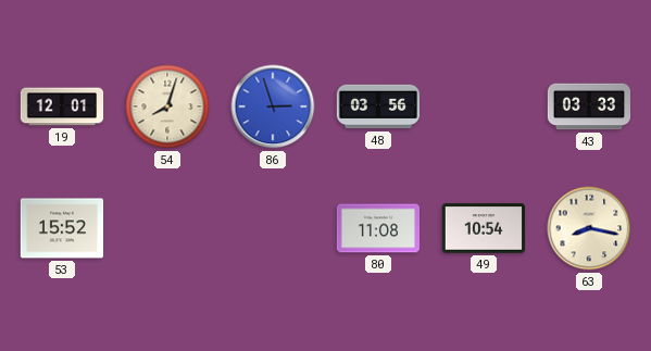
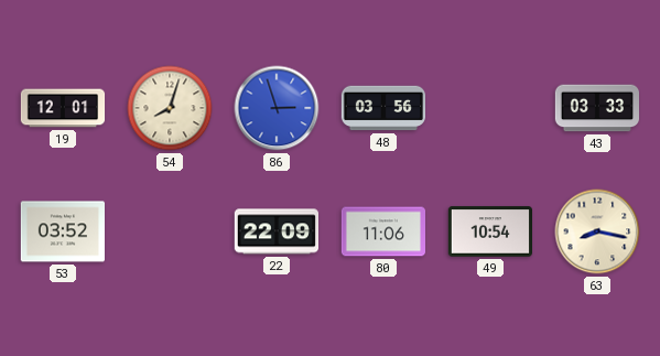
53: 15:52 -> 03:52
22: none -> 22:09
80: 11:08 -> 11:06
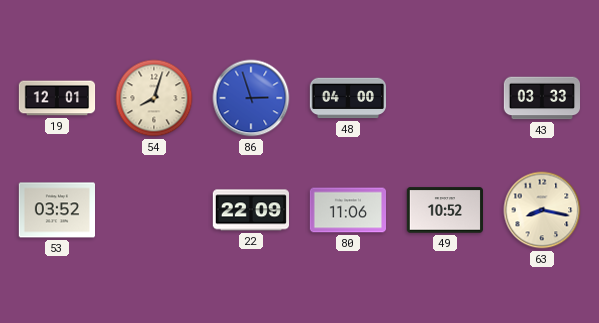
48: 03:56 -> 04:00
49: 10:54 -> 10:52
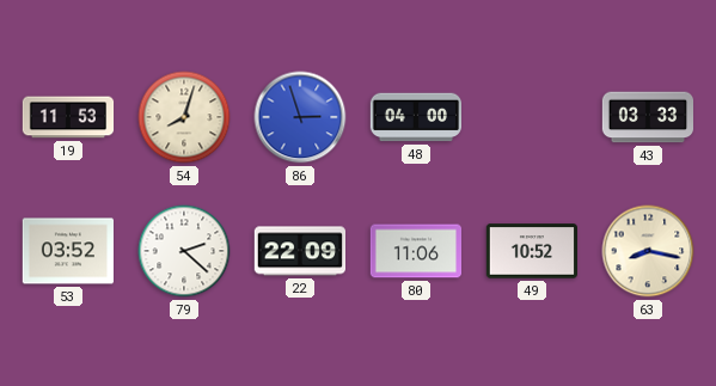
19: 12:01 -> 11:53
79: none -> 2:22
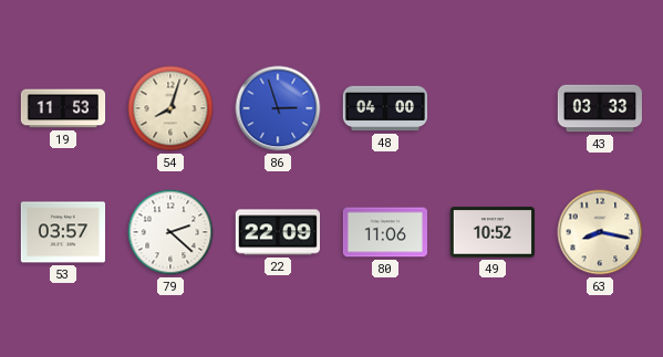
53: 03:52 -> 03:57
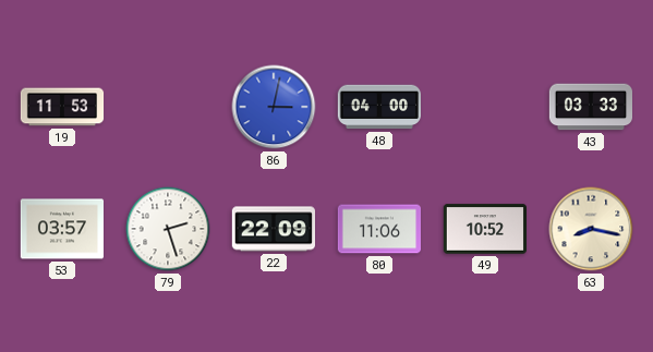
54: 8:03 -> none
86: 2:57 -> 3:02
79: 2:22 -> 2:27
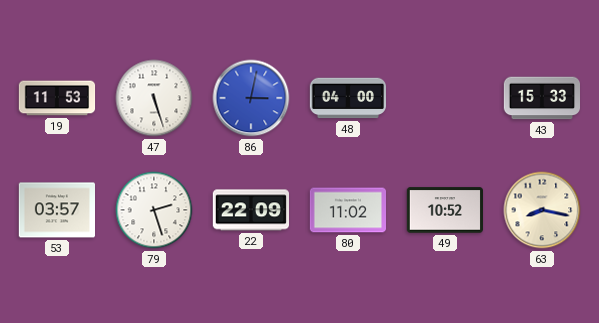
47: none -> 5:27
43: 03:33 -> 15:33
80: 11:06 -> 11:02
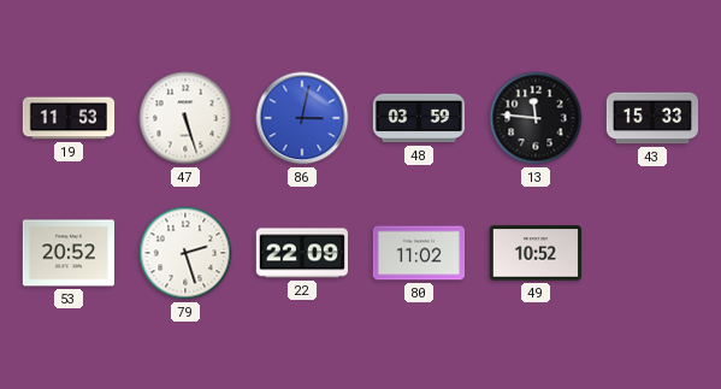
48: 04:00 -> 03:59
13: none -> 11:46
53: 03:57 -> 20:52
63: 8:17 -> none
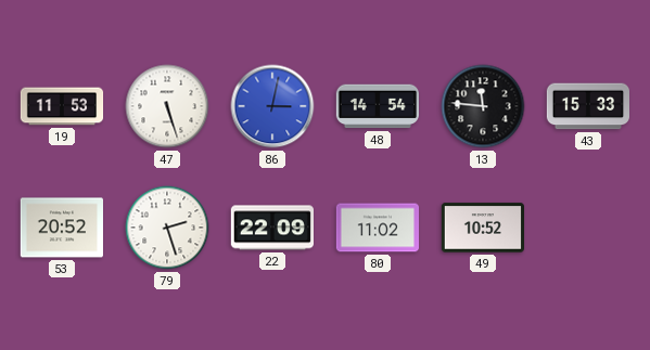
48: 03:59 -> 14:54
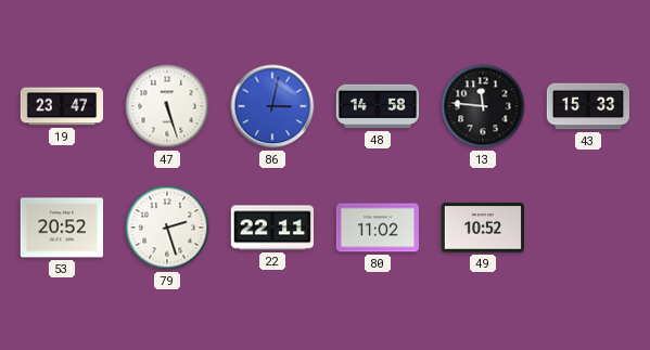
19: 11:53 -> 23:47
48: 14:54 -> 14:58
22: 22:09 -> 22:11
